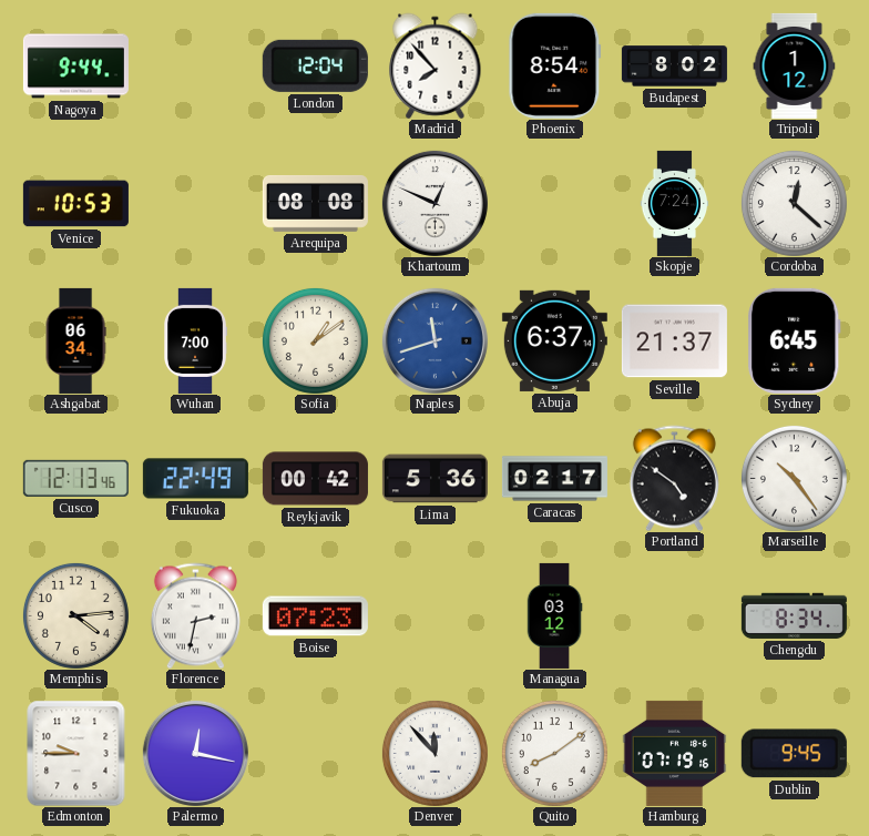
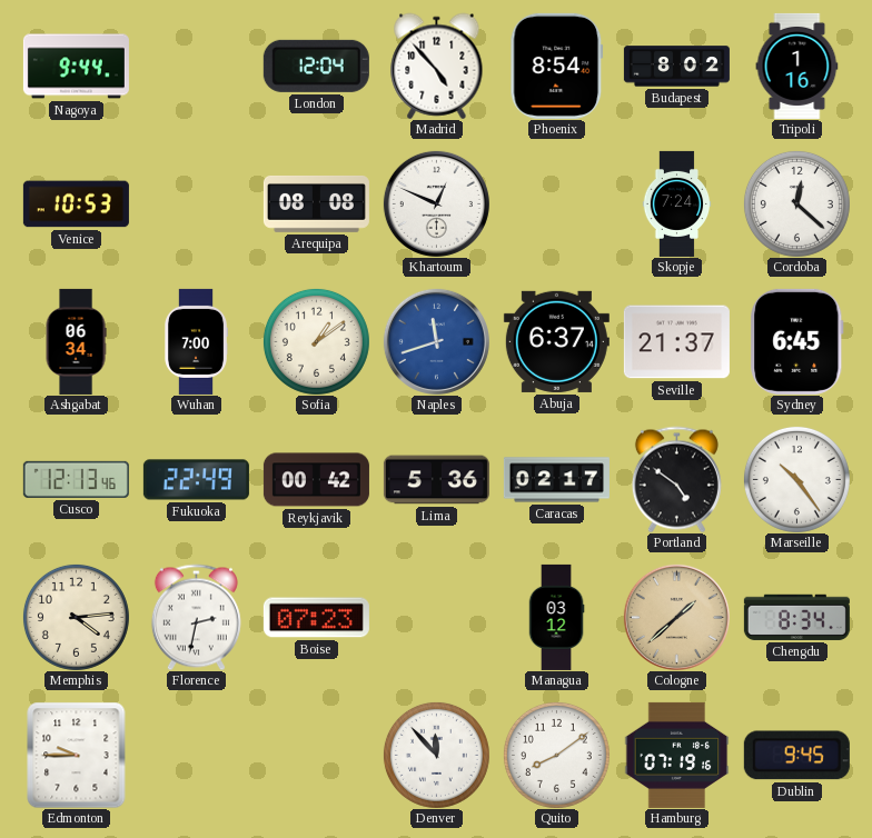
Madrid: 7:53 -> 4:53
Tripoli: 1:12 -> 1:16
Cologne: none -> 1:38
Palermo: 12:17 -> none
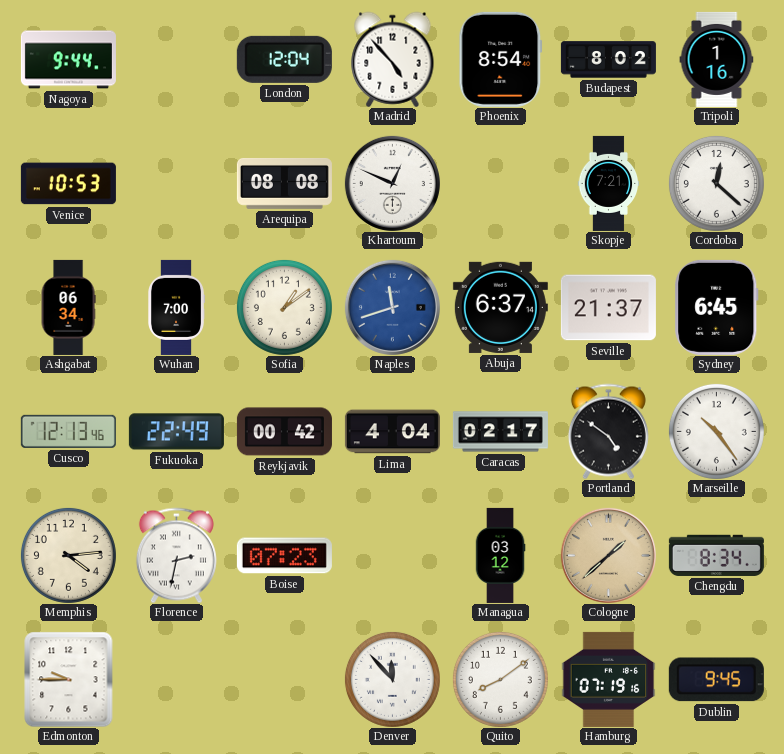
Skopje: 7:24 -> 7:21
Lima: 5:36 -> 4:04
